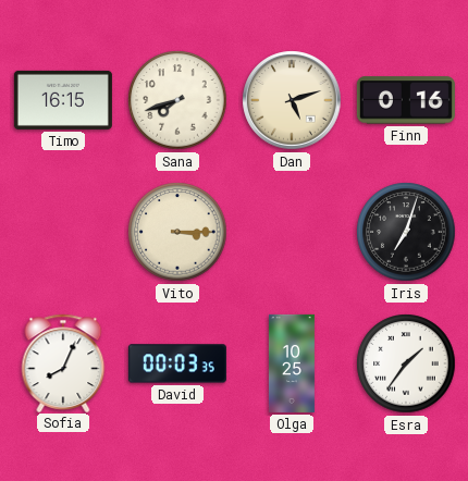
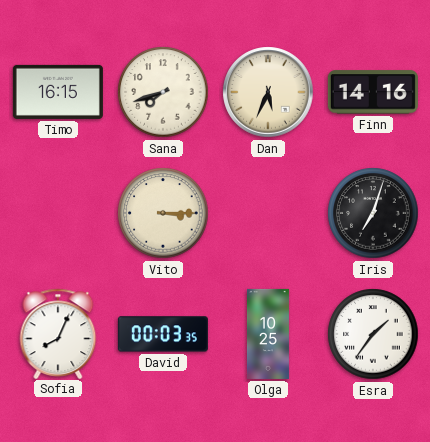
Dan: 5:12 -> 5:34
Finn: 0:16 -> 14:16
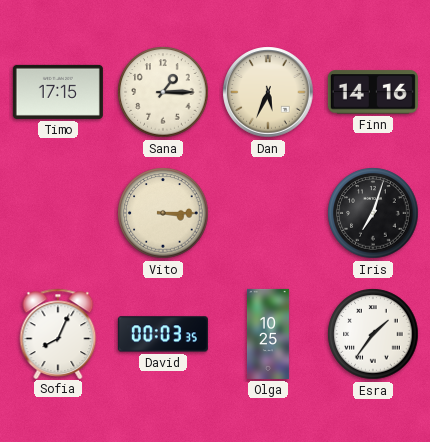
Timo: 16:15 -> 17:15
Sana: 7:42 -> 1:15
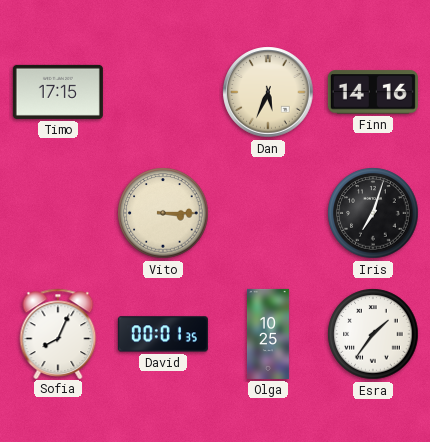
Sana: 1:15 -> none
David: 00:03 -> 00:01
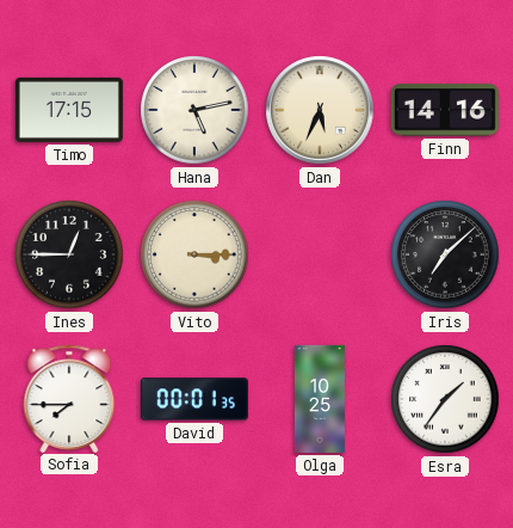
Hana: none -> 5:13
Ines: none -> 12:45
Iris: 7:03 -> 7:08
Sofia: 8:04 -> 7:45
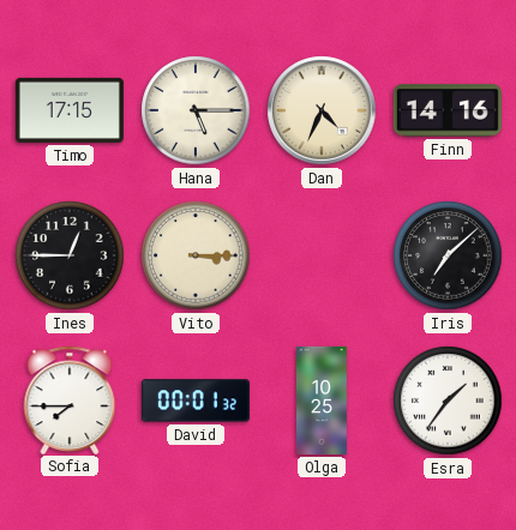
Hana: 5:13 -> 5:15
Dan: 5:34 -> 4:34
David: 00:01:35 -> 00:01:32
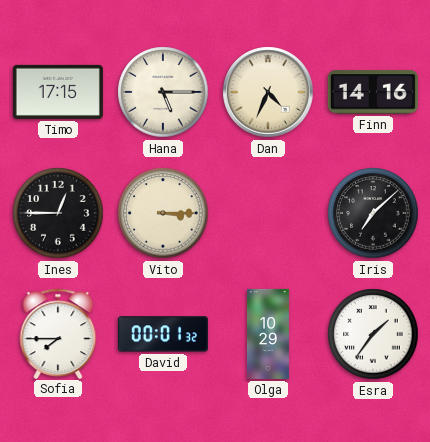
Olga: 10:25 -> 10:29
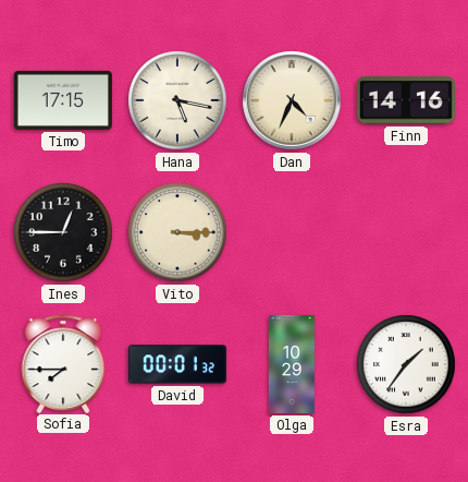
Hana: 5:15 -> 5:17
Iris: 7:08 -> none
